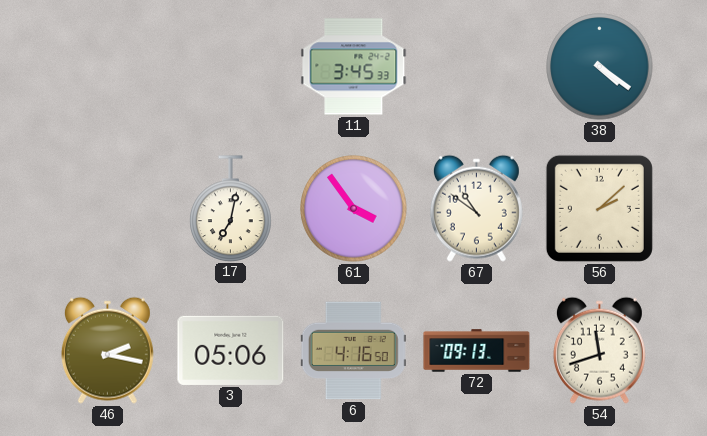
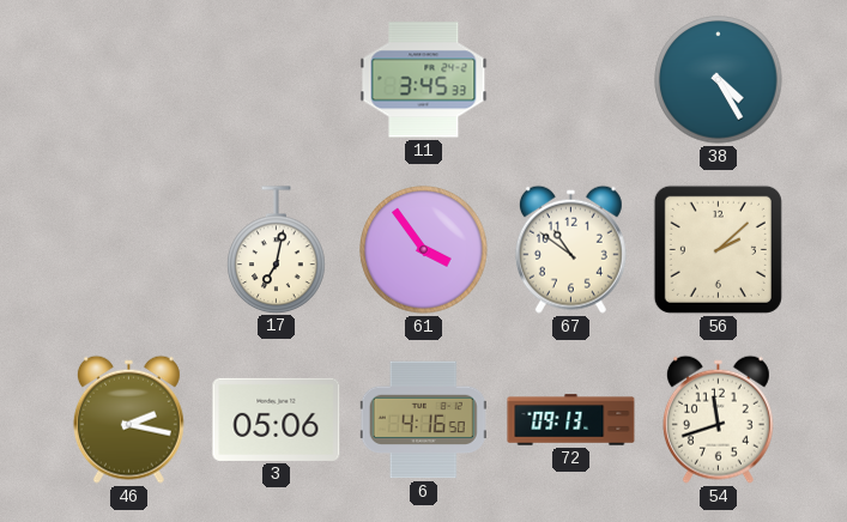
38: 4:21 -> 4:25
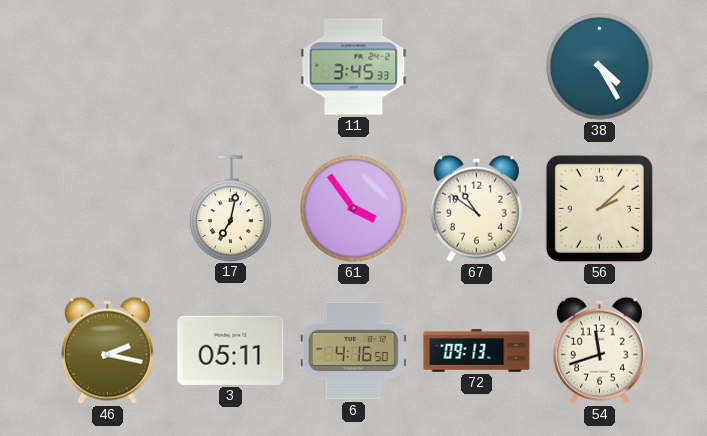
3: 05:06 -> 05:11
